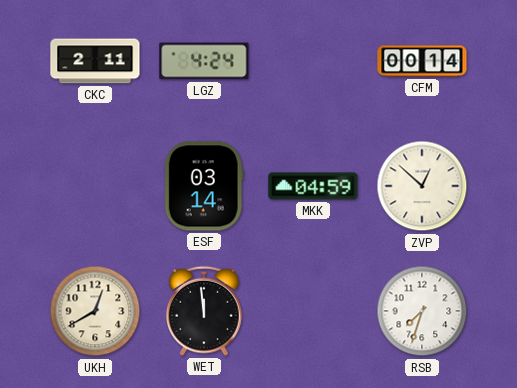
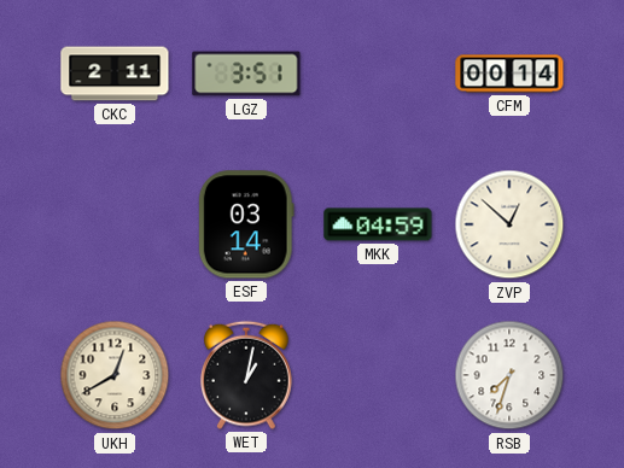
LGZ: 4:24 -> 3:51
WET: 11:59 -> 1:02
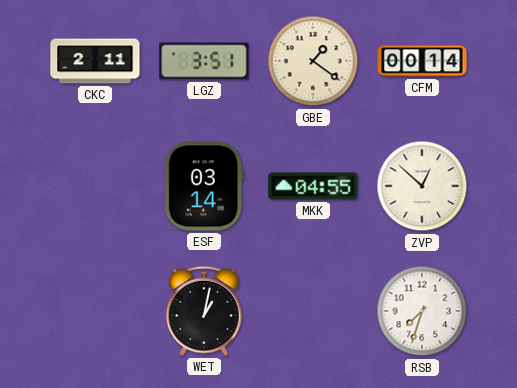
GBE: none -> 1:21
MKK: 04:59 -> 04:55
UKH: 12:40 -> none
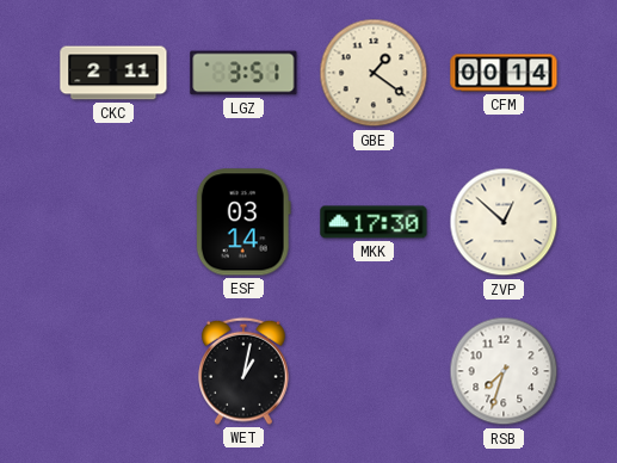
MKK: 04:55 -> 17:30
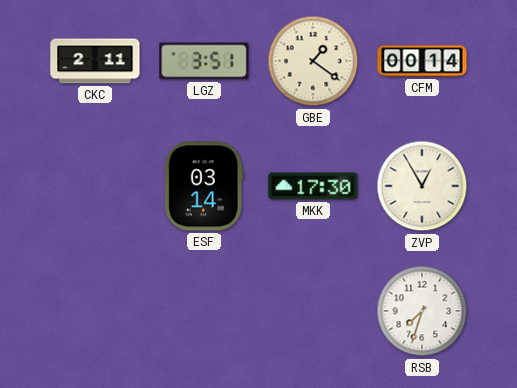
ZVP: 12:52 -> 12:55
WET: 1:02 -> none
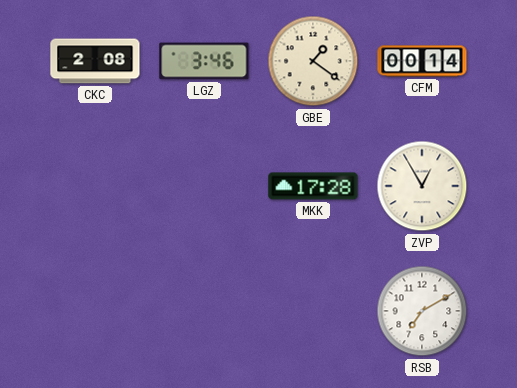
CKC: 2:11 -> 2:08
LGZ: 3:51 -> 3:46
ESF: 03:14 -> none
MKK: 17:30 -> 17:28
RSB: 7:33 -> 7:10
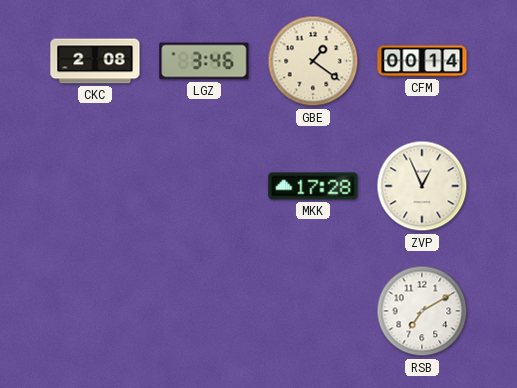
ZVP: 12:55 -> 12:56
